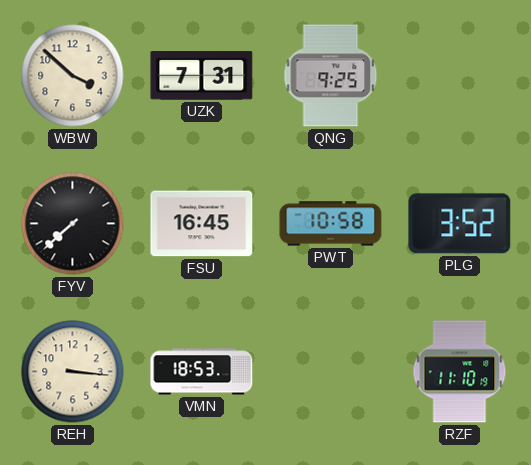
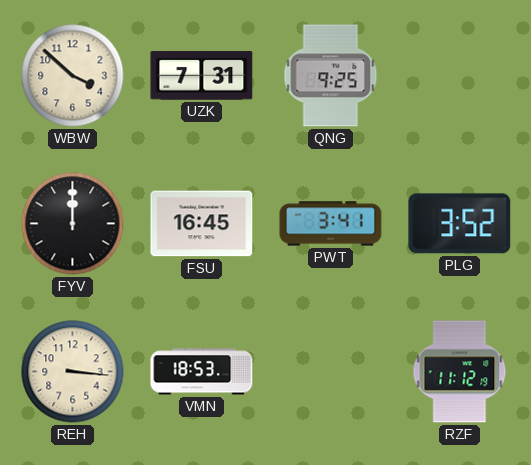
FYV: 7:38 -> 12:00
PWT: 10:58 -> 3:41
RZF: 11:10 -> 11:12
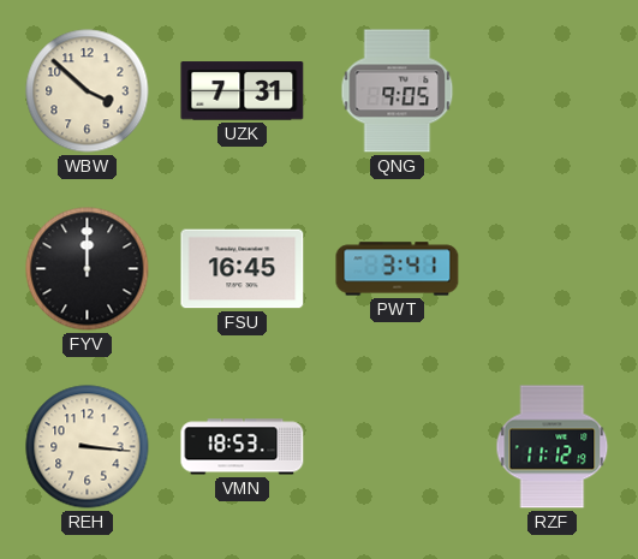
QNG: 9:25 -> 9:05
PLG: 3:52 -> none
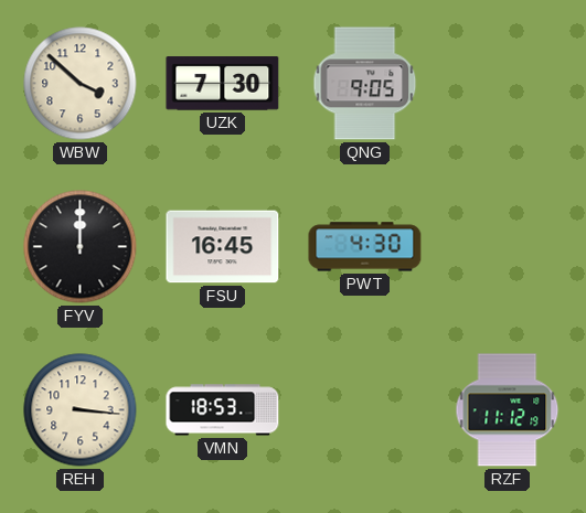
UZK: 7:31 -> 7:30
PWT: 3:41 -> 4:30
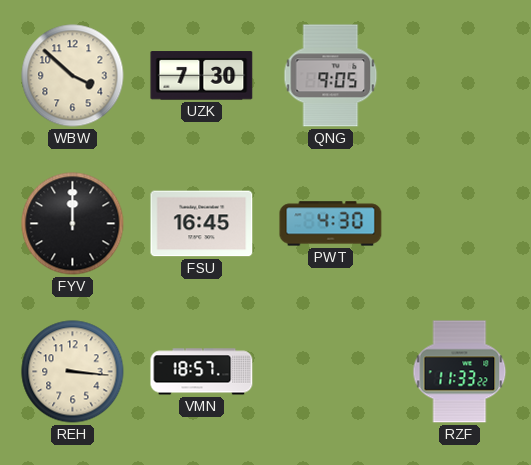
VMN: 18:53 -> 18:57
RZF: 11:12 -> 11:33
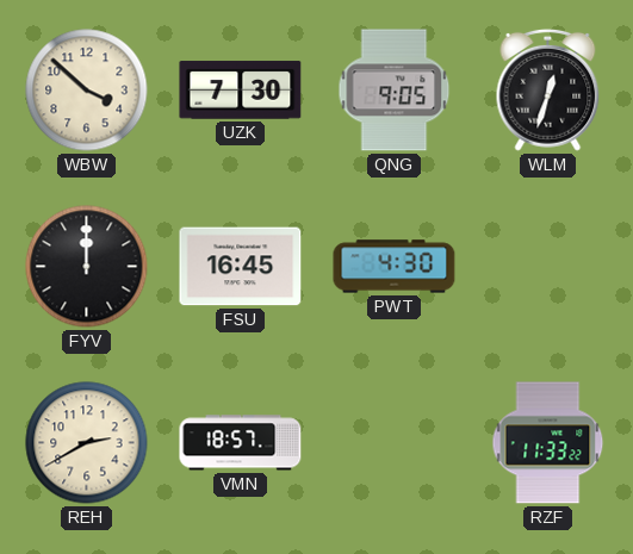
WLM: none -> 12:33
REH: 3:16 -> 2:40
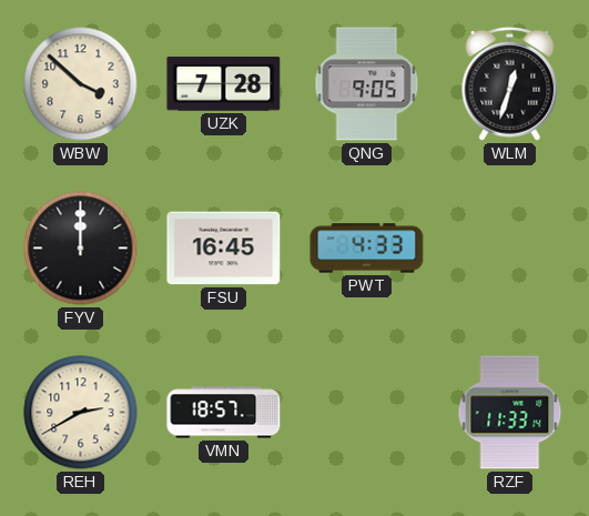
UZK: 7:30 -> 7:28
PWT: 4:30 -> 4:33
RZF: 11:33:22 -> 11:33:14
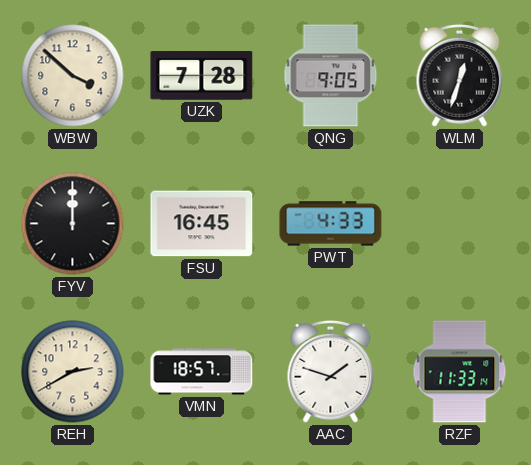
AAC: none -> 1:48
